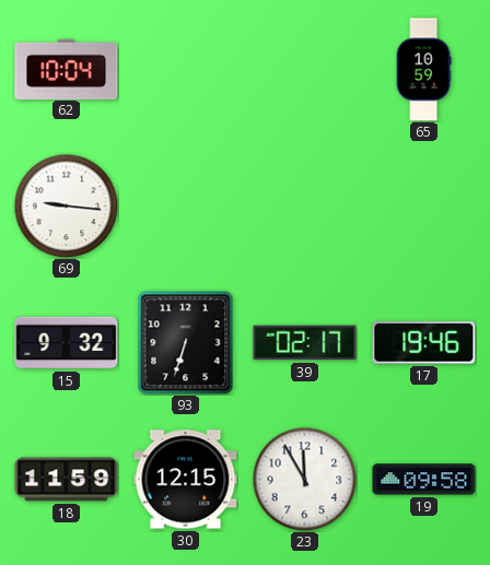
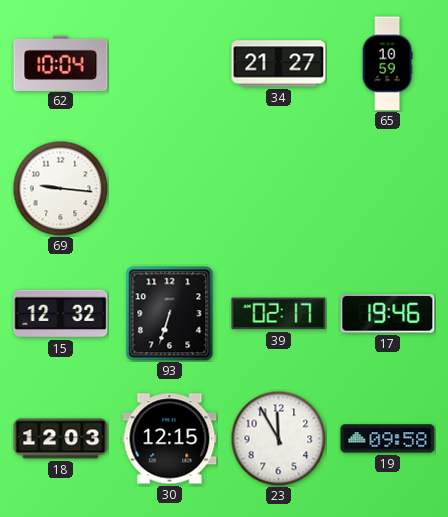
34: none -> 21:27
15: 9:32 -> 12:32
18: 11:59 -> 12:03
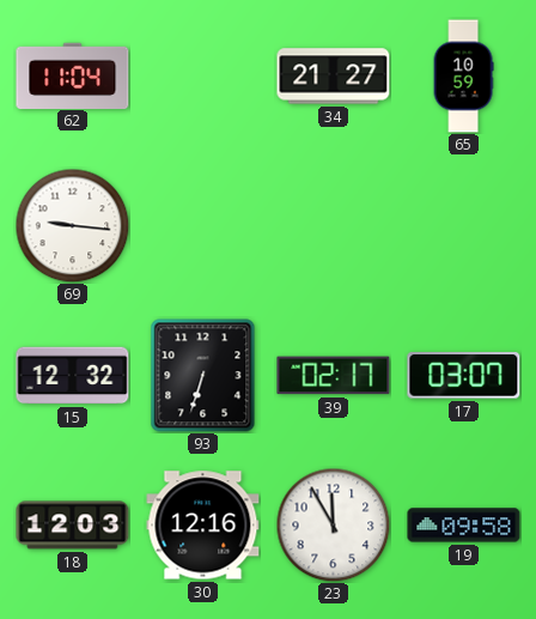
62: 10:04 -> 11:04
17: 19:46 -> 03:07
30: 12:15 -> 12:16
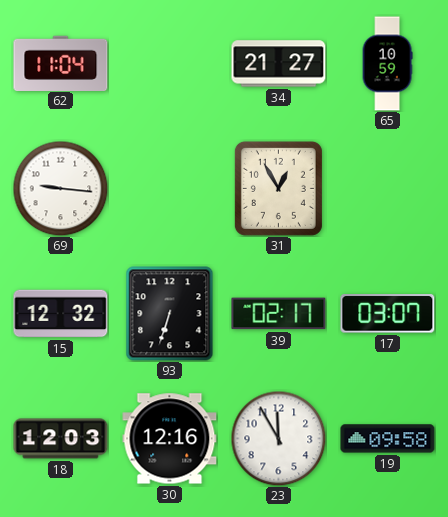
31: none -> 12:55
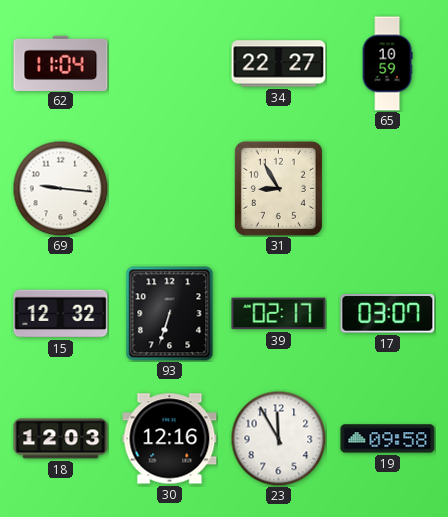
34: 21:27 -> 22:27
31: 12:55 -> 8:55
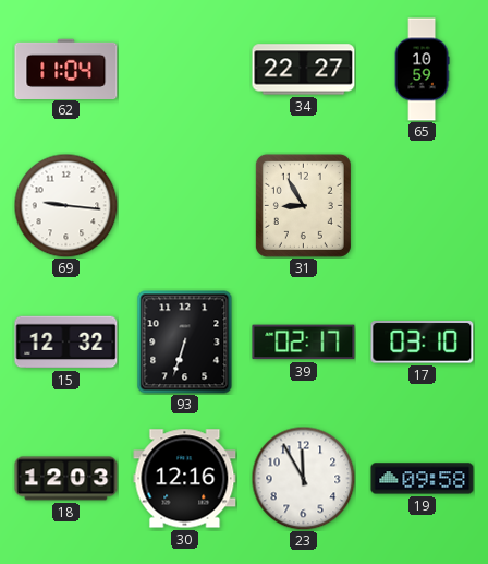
17: 03:07 -> 03:10
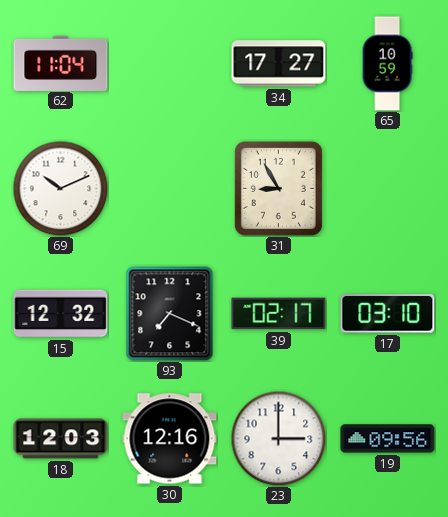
34: 22:27 -> 17:27
69: 9:16 -> 10:11
93: 6:33 -> 7:19
23: 11:55 -> 3:00
19: 09:58 -> 09:56
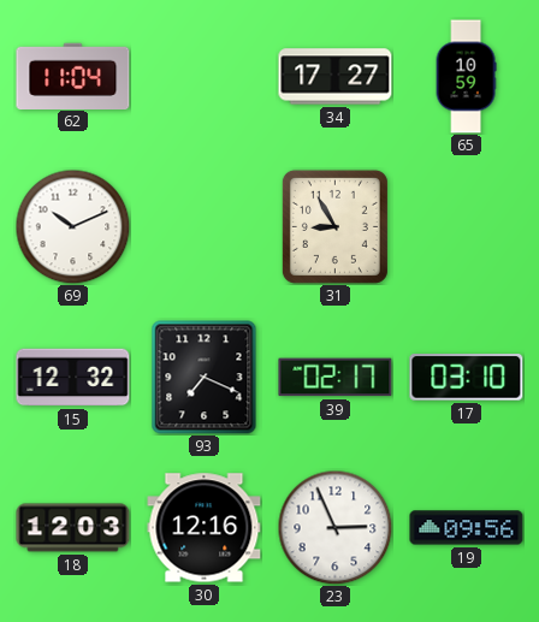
23: 3:00 -> 2:56
